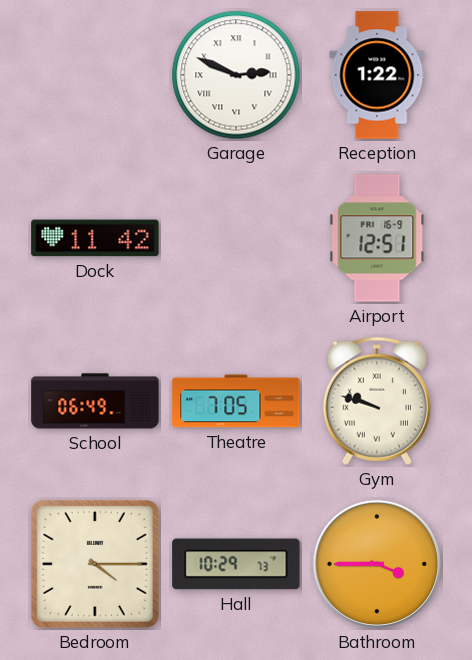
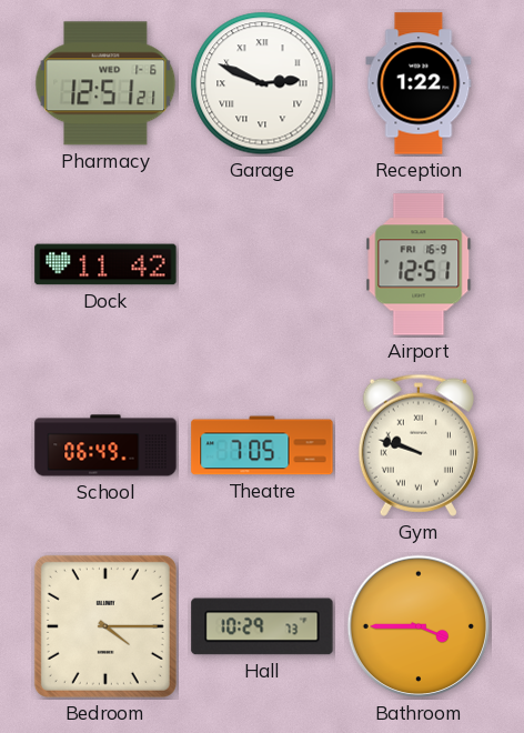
Pharmacy: none -> 12:51
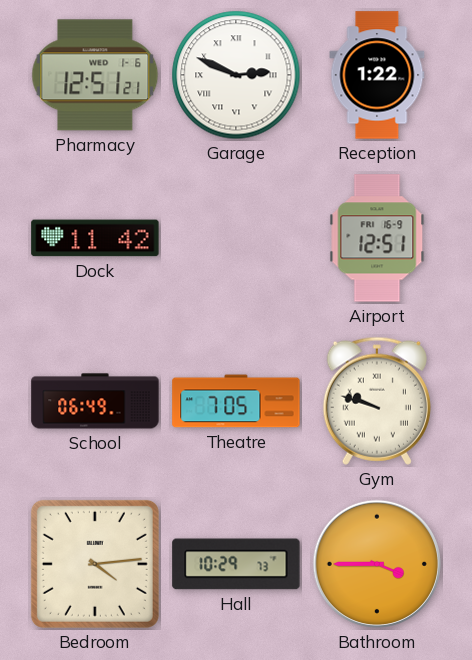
Bedroom: 4:15 -> 4:14
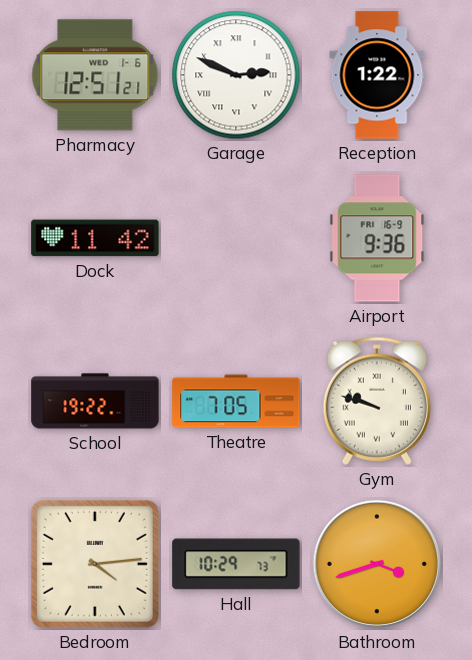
Airport: 12:51 -> 9:36
School: 06:49 -> 19:22
Bathroom: 3:45 -> 3:42
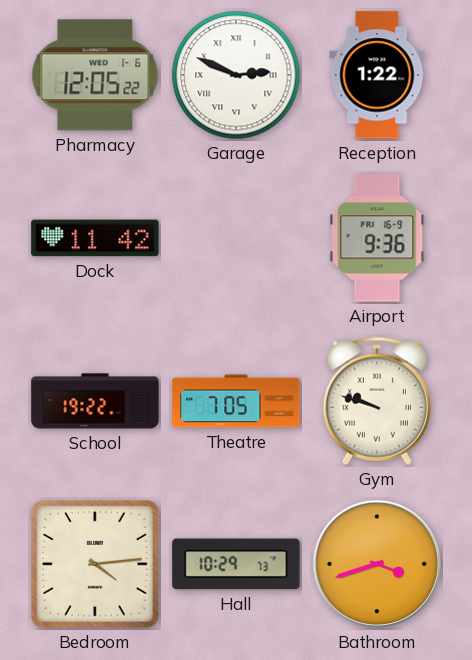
Pharmacy: 12:51 -> 12:05
